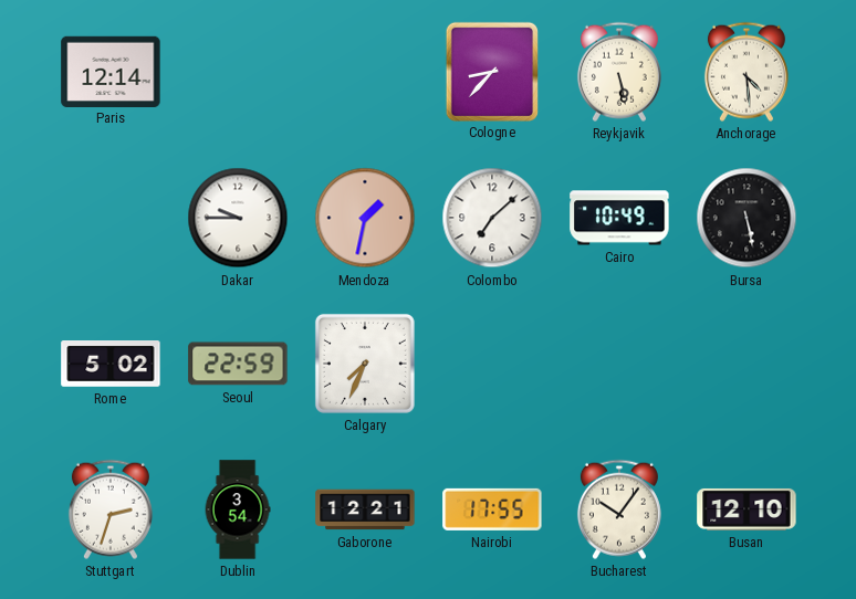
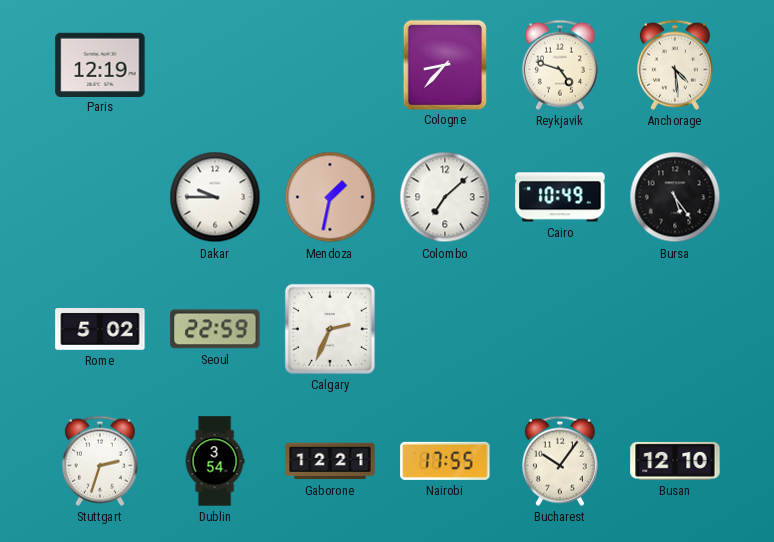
Paris: 12:14 -> 12:19
Reykjavik: 5:28 -> 4:48
Bursa: 5:28 -> 5:24
Calgary: 7:34 -> 2:34
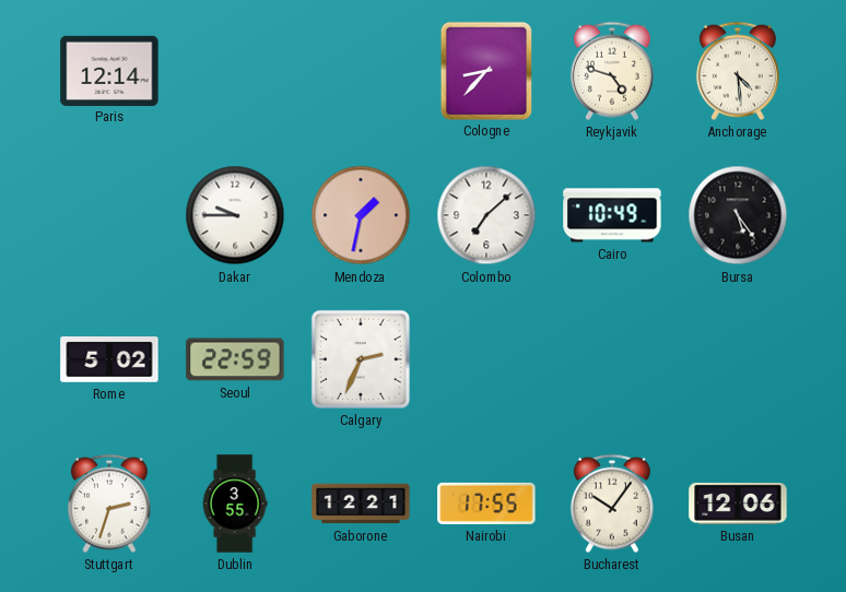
Paris: 12:19 -> 12:14
Dublin: 3:54 -> 3:55
Busan: 12:10 -> 12:06
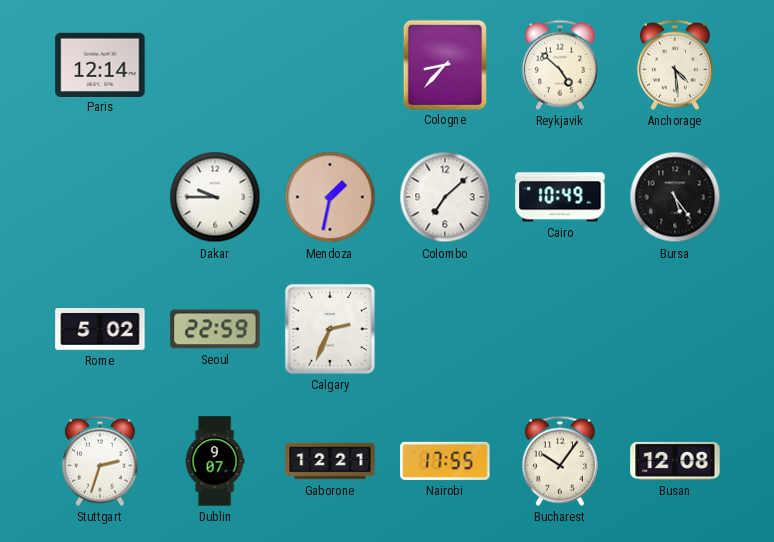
Reykjavik: 4:48 -> 4:52
Dublin: 3:55 -> 9:07
Busan: 12:06 -> 12:08
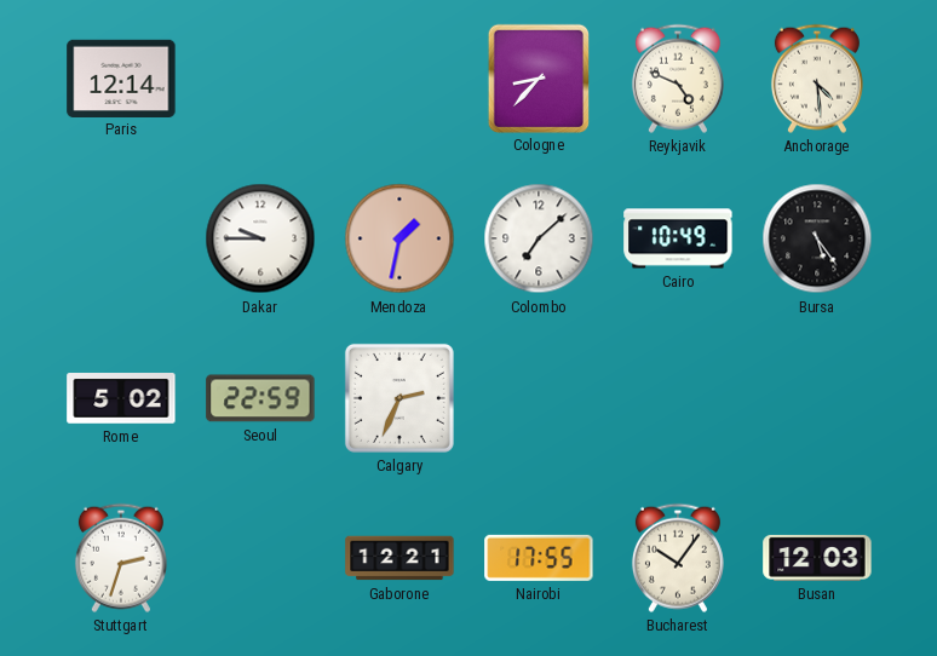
Reykjavik: 4:52 -> 4:49
Dublin: 9:07 -> none
Busan: 12:08 -> 12:03
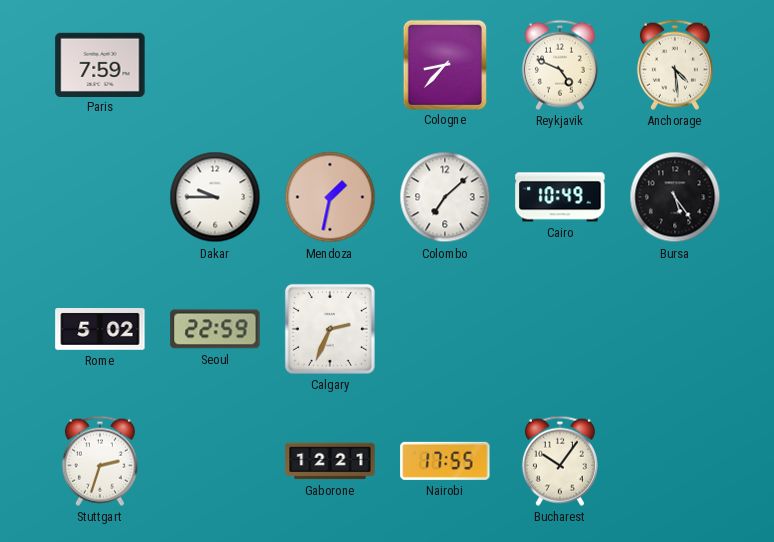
Paris: 12:14 -> 7:59
Busan: 12:03 -> none
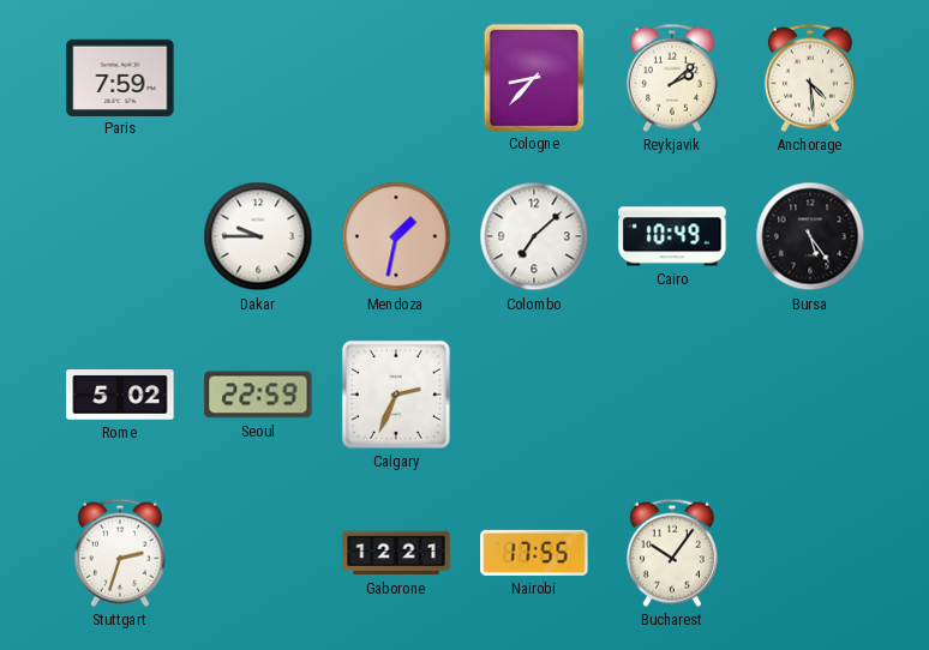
Reykjavik: 4:49 -> 2:08
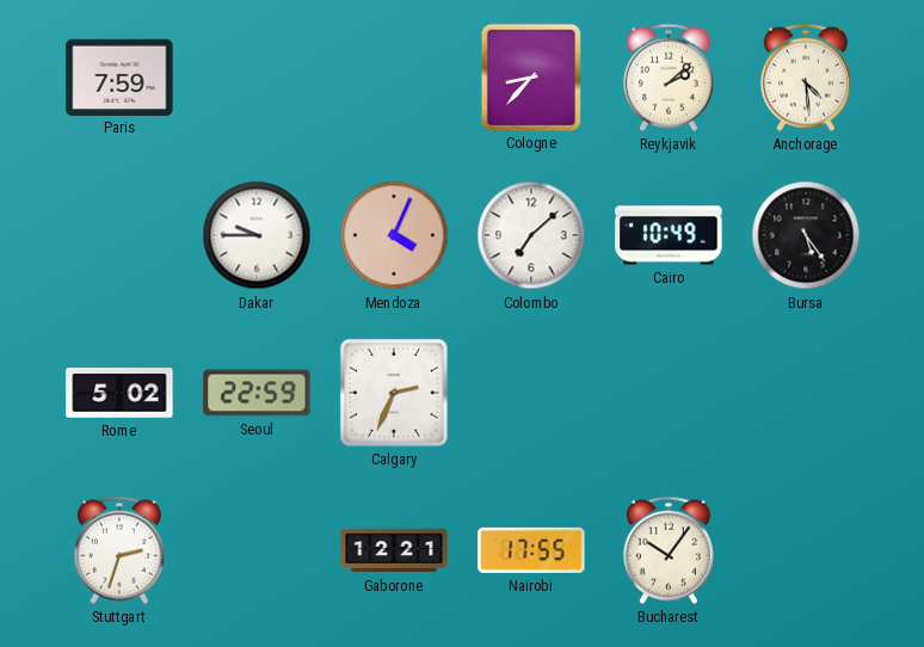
Mendoza: 1:32 -> 4:04
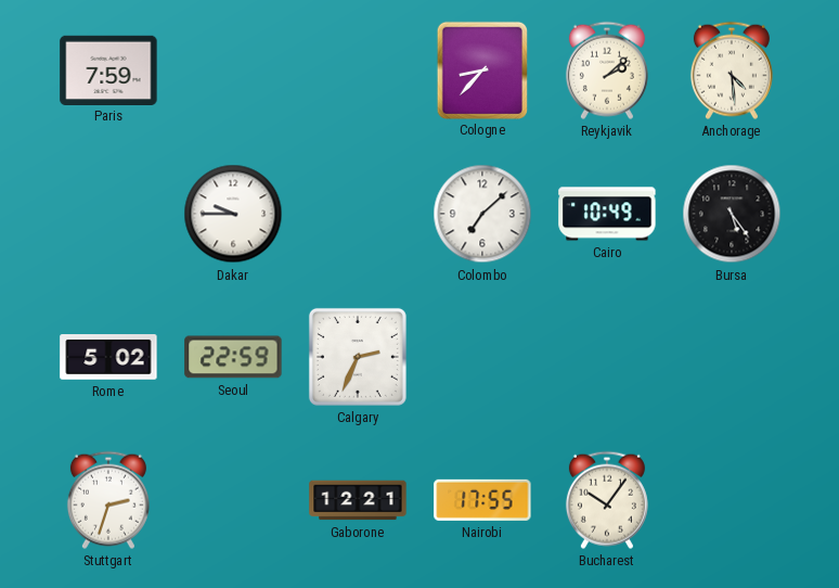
Mendoza: 4:04 -> none
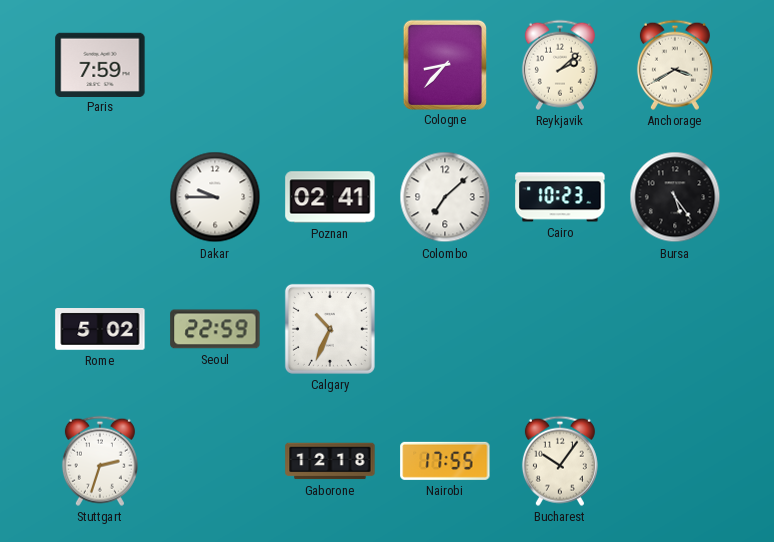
Anchorage: 4:29 -> 3:40
Poznan: none -> 02:41
Cairo: 10:49 -> 10:23
Calgary: 2:34 -> 10:34
Gaborone: 12:21 -> 12:18
